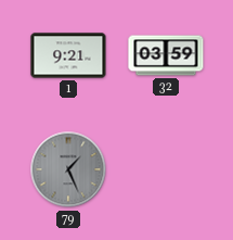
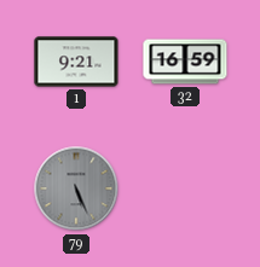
32: 03:59 -> 16:59
79: 1:26 -> 5:26
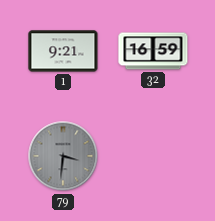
79: 5:26 -> 3:31
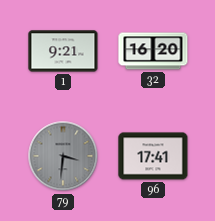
32: 16:59 -> 16:20
96: none -> 17:41
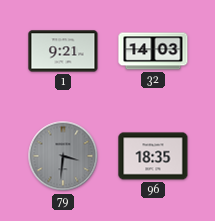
32: 16:20 -> 14:03
96: 17:41 -> 18:35
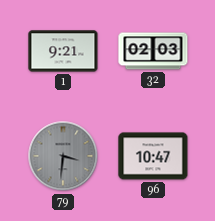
32: 14:03 -> 02:03
96: 18:35 -> 10:47
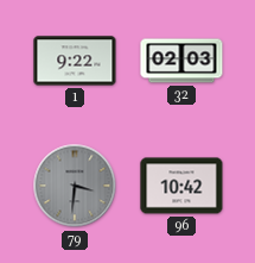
1: 9:21 -> 9:22
96: 10:47 -> 10:42
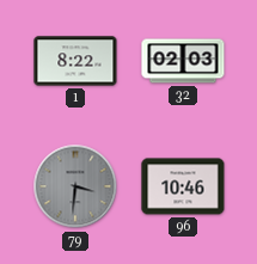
1: 9:22 -> 8:22
96: 10:42 -> 10:46
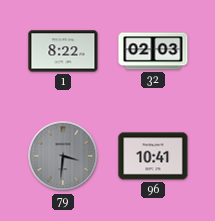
96: 10:46 -> 10:41
